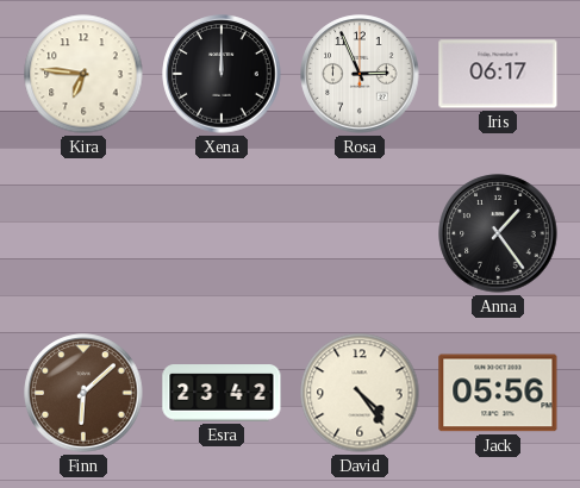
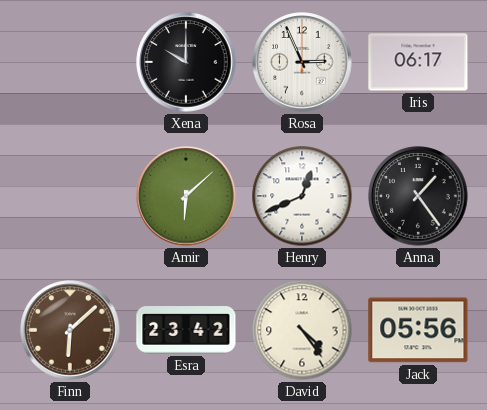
Kira: 6:46 -> none
Xena: 12:00 -> 10:00
Amir: none -> 6:08
Henry: none -> 12:41
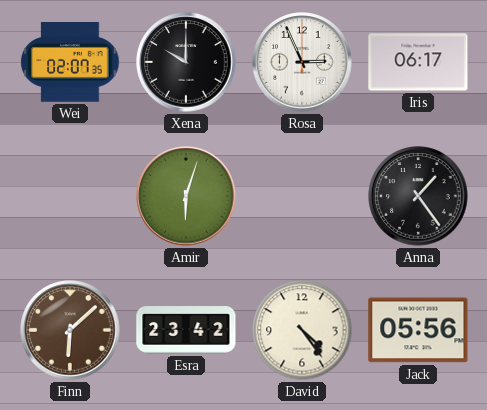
Wei: none -> 02:07
Amir: 6:08 -> 6:03
Henry: 12:41 -> none
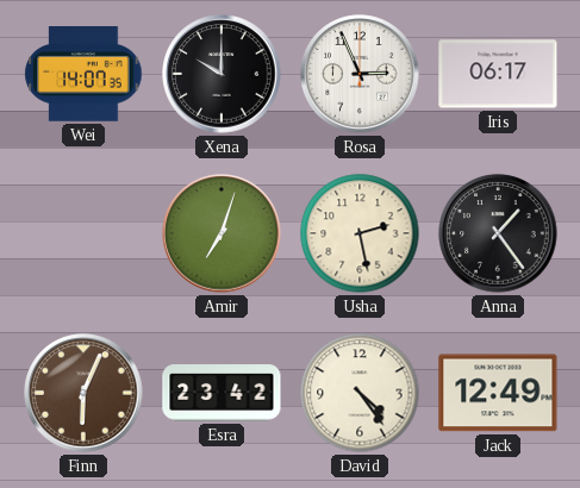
Wei: 02:07 -> 14:07
Amir: 6:03 -> 7:03
Usha: none -> 2:28
Finn: 6:08 -> 6:04
Jack: 05:56 -> 12:49
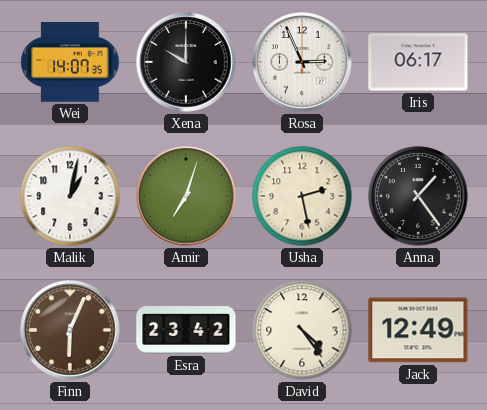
Malik: none -> 1:02
